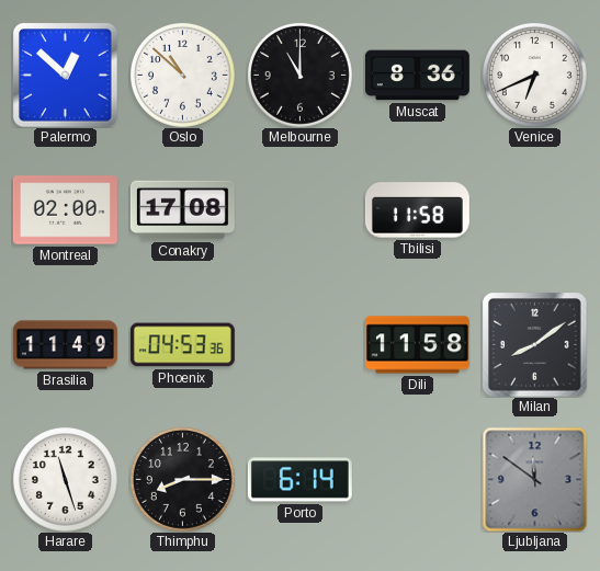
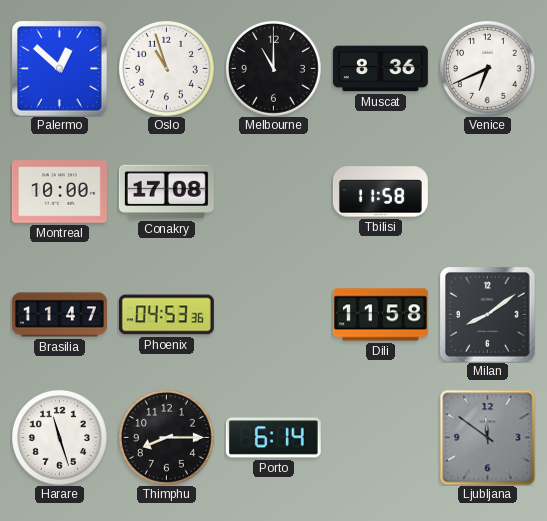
Oslo: 10:52 -> 10:57
Montreal: 02:00 -> 10:00
Brasilia: 11:49 -> 11:47
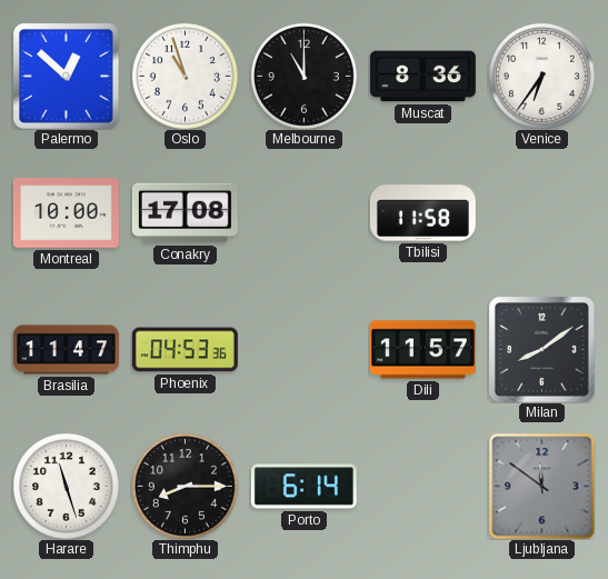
Venice: 6:41 -> 6:36
Dili: 11:58 -> 11:57
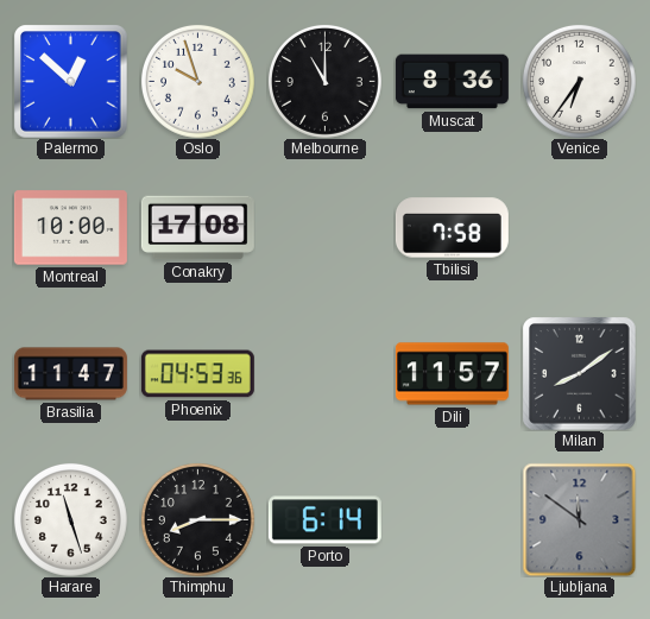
Oslo: 10:57 -> 9:57
Tbilisi: 11:58 -> 7:58
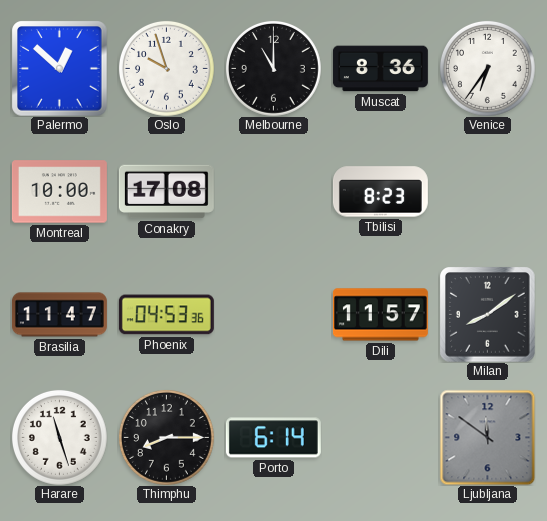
Tbilisi: 7:58 -> 8:23
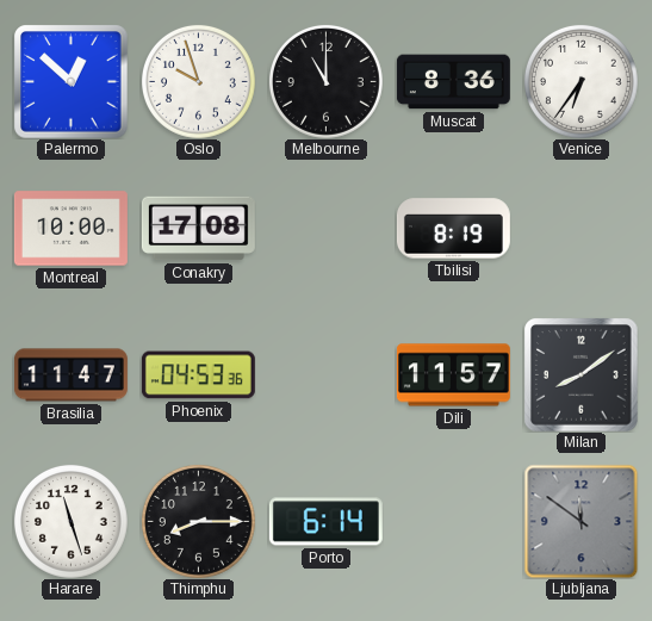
Tbilisi: 8:23 -> 8:19
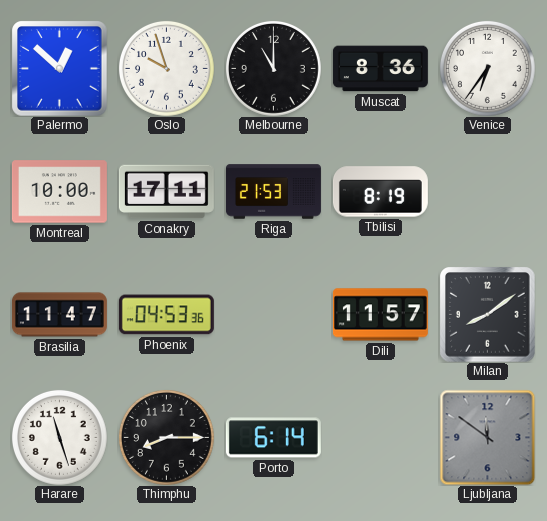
Conakry: 17:08 -> 17:11
Riga: none -> 21:53
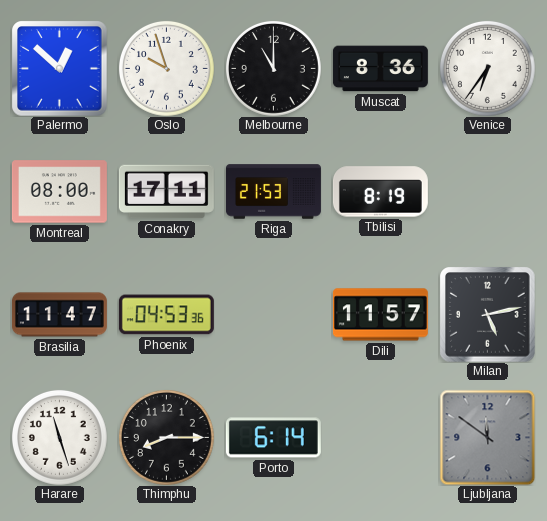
Montreal: 10:00 -> 08:00
Milan: 8:09 -> 5:13
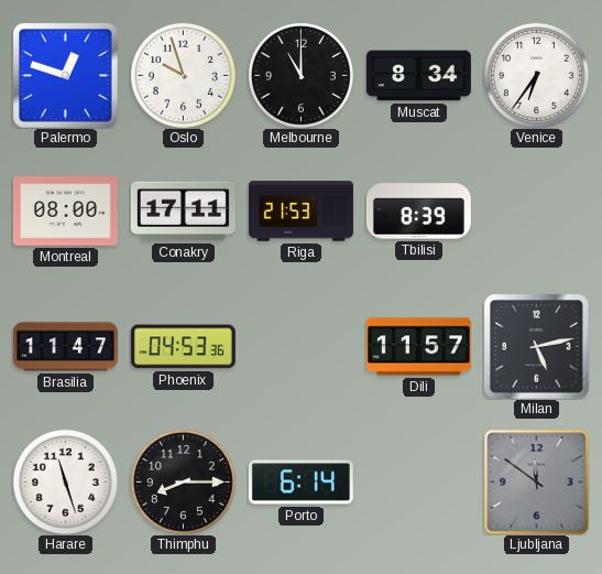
Palermo: 12:52 -> 12:48
Muscat: 8:36 -> 8:34
Tbilisi: 8:19 -> 8:39
